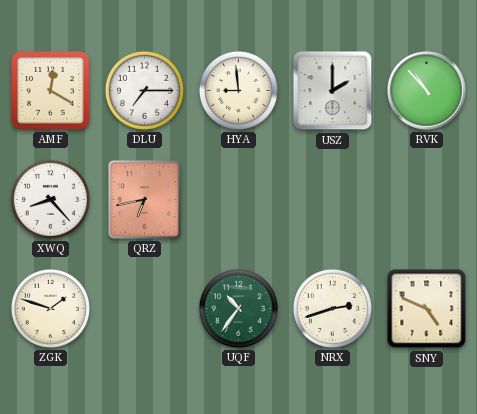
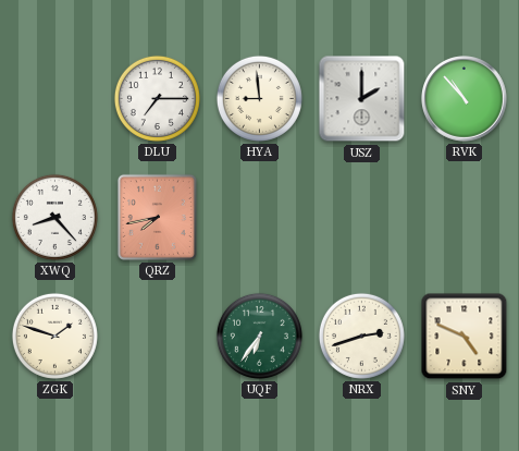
AMF: 12:20 -> none
QRZ: 6:43 -> 7:43
UQF: 10:36 -> 6:36
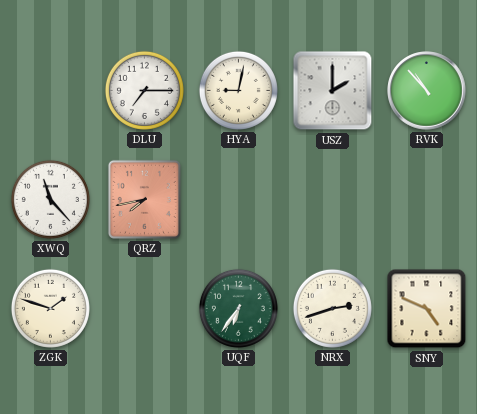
HYA: 8:59 -> 9:02
XWQ: 8:23 -> 11:23
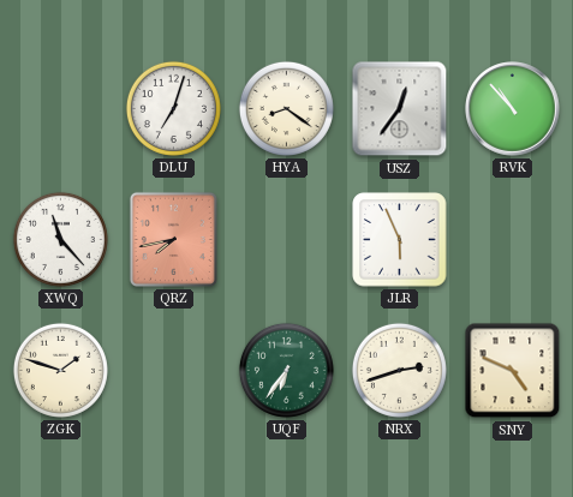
DLU: 7:15 -> 7:03
HYA: 9:02 -> 8:21
USZ: 2:00 -> 12:36
JLR: none -> 5:56
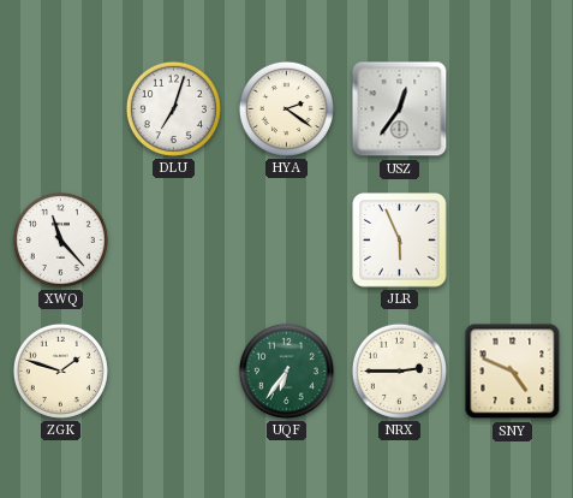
HYA: 8:21 -> 2:21
RVK: 10:53 -> none
QRZ: 7:43 -> none
NRX: 2:42 -> 2:45
